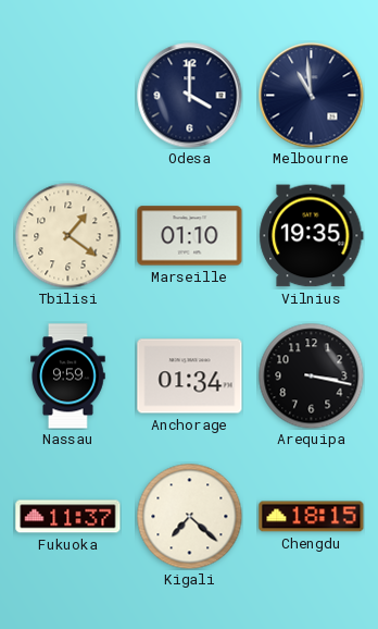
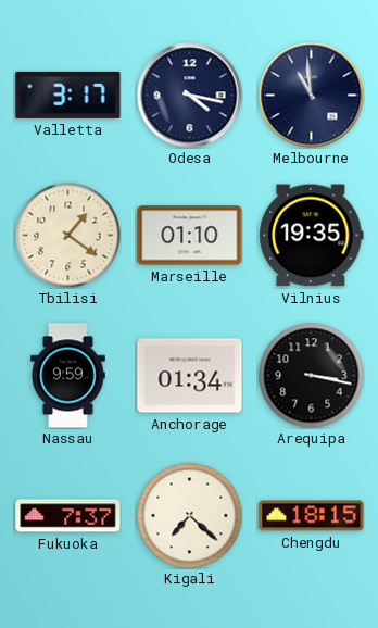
Valletta: none -> 3:17
Odesa: 4:00 -> 4:17
Fukuoka: 11:37 -> 7:37
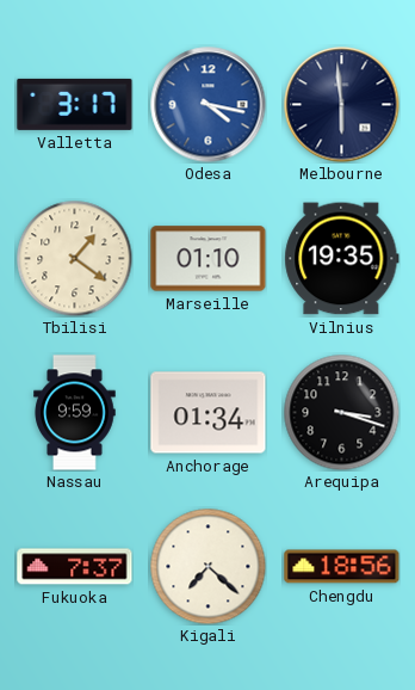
Odesa dial: navy -> blue
Melbourne: 10:59 -> 5:59
Arequipa: 3:17 -> 3:18
Chengdu: 18:15 -> 18:56
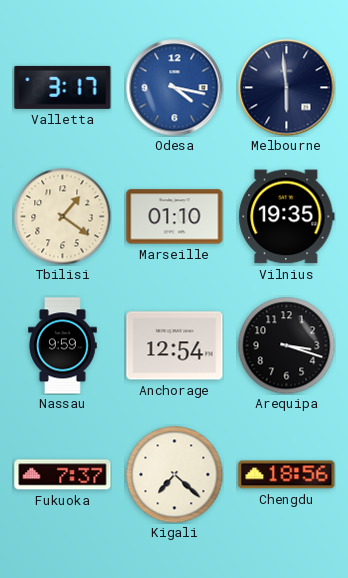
Anchorage: 01:34 -> 12:54
